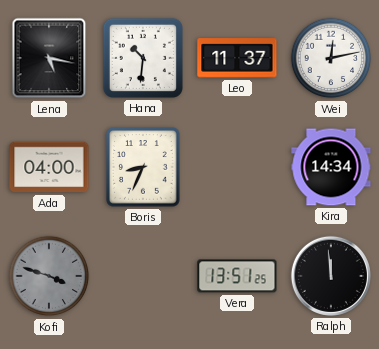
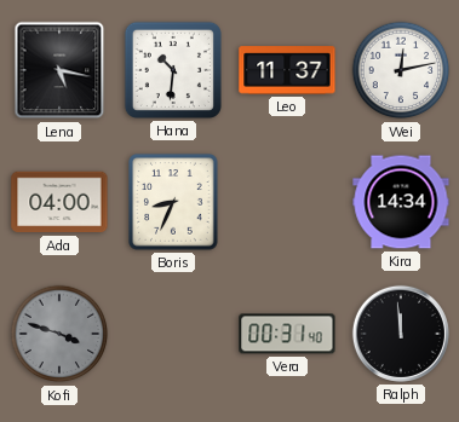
Vera: 13:51 -> 00:31
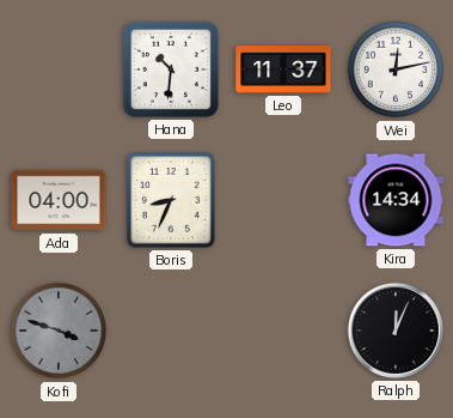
Lena: 5:17 -> none
Vera: 00:31 -> none
Ralph: 11:59 -> 12:04
